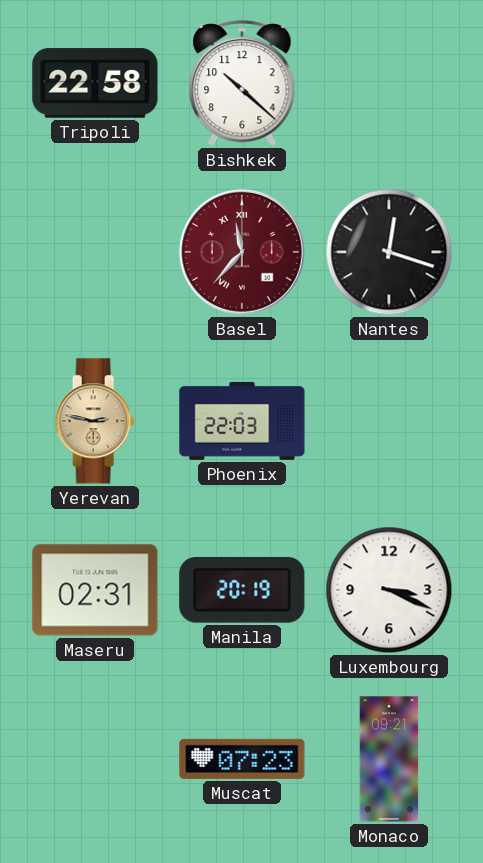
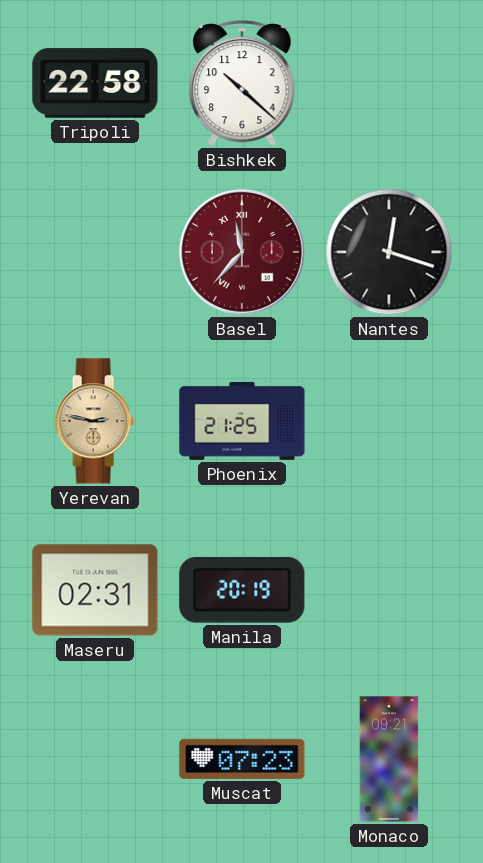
Phoenix: 22:03 -> 21:25
Luxembourg: 3:19 -> none
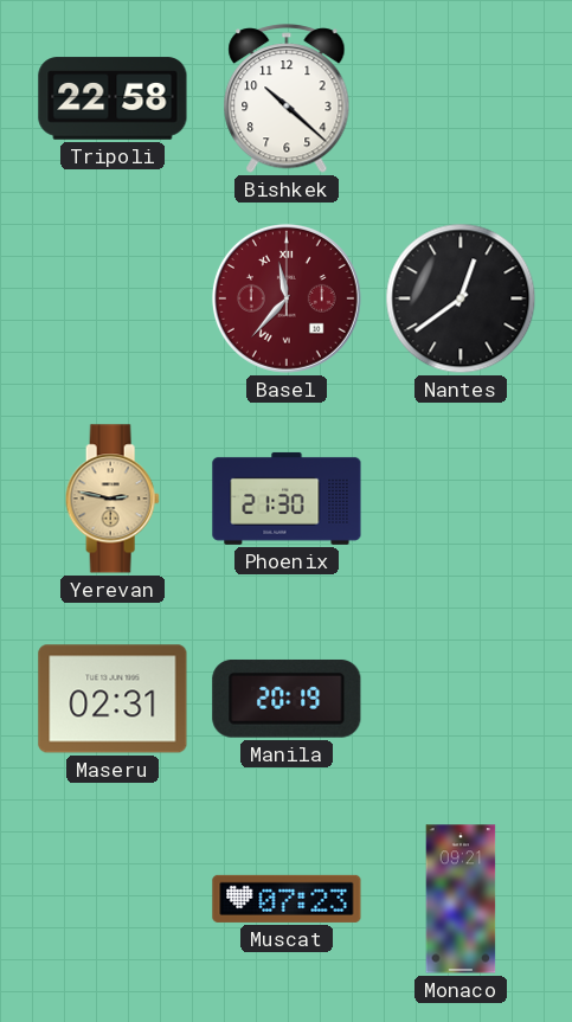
Nantes: 12:18 -> 12:39
Phoenix: 21:25 -> 21:30
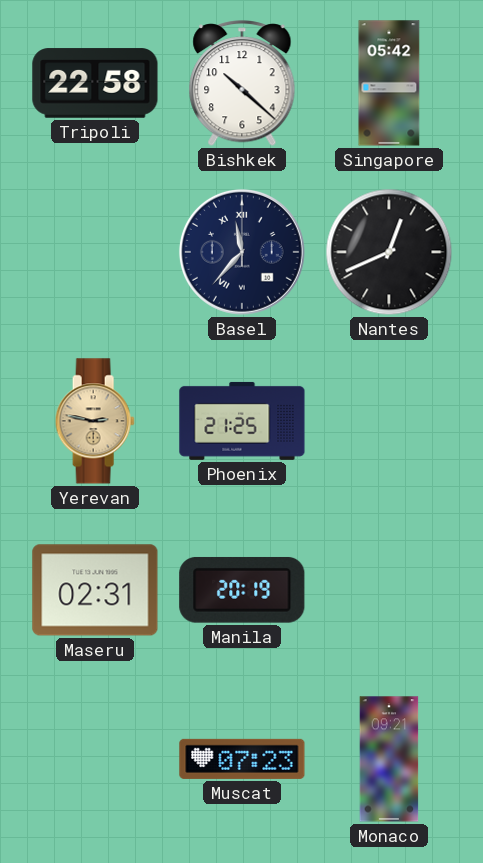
Singapore: none -> 05:42
Basel dial: burgundy -> navy
Nantes: 12:39 -> 12:41
Phoenix: 21:30 -> 21:25
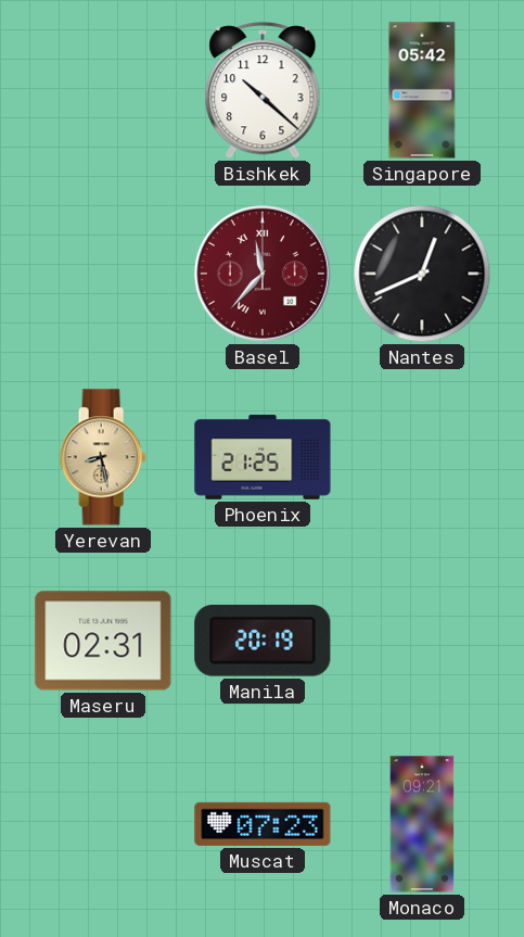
Tripoli: 22:58 -> none
Basel dial: navy -> burgundy
Yerevan: 2:47 -> 8:28
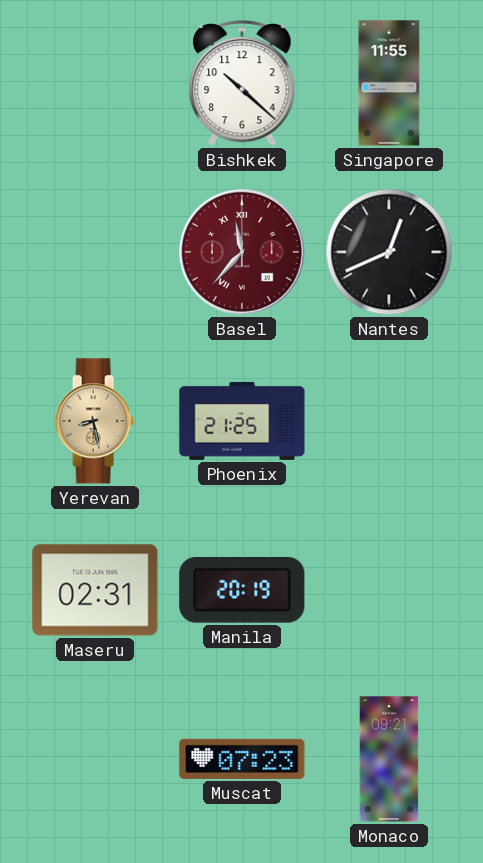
Singapore: 05:42 -> 11:55
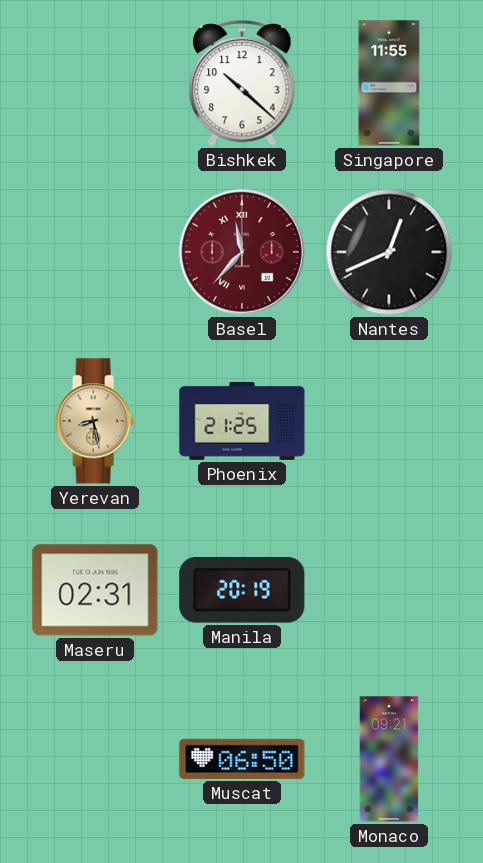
Muscat: 07:23 -> 06:50
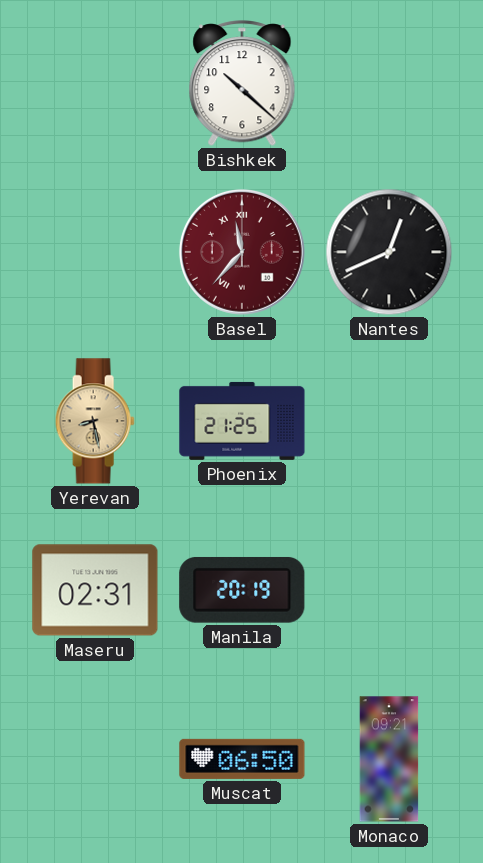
Singapore: 11:55 -> none
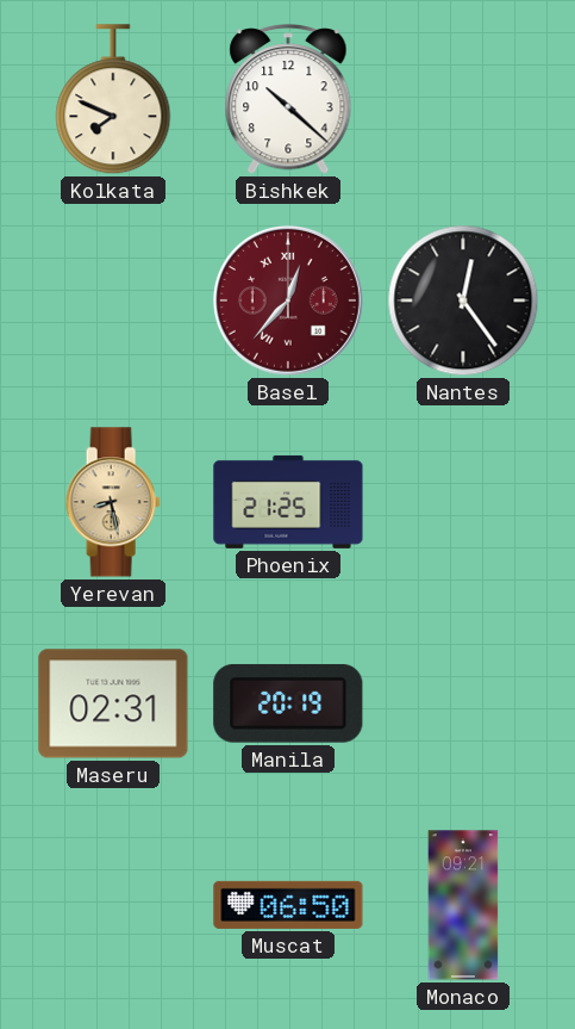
Kolkata: none -> 7:49
Basel: 11:37 -> 12:37
Nantes: 12:41 -> 12:24
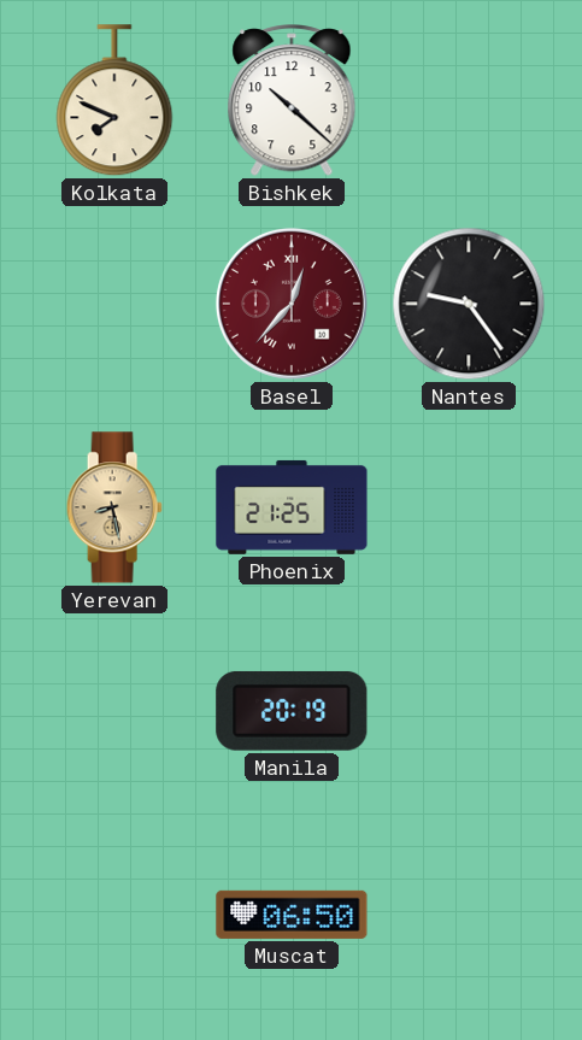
Nantes: 12:24 -> 9:24
Maseru: 02:31 -> none
Monaco: 09:21 -> none
